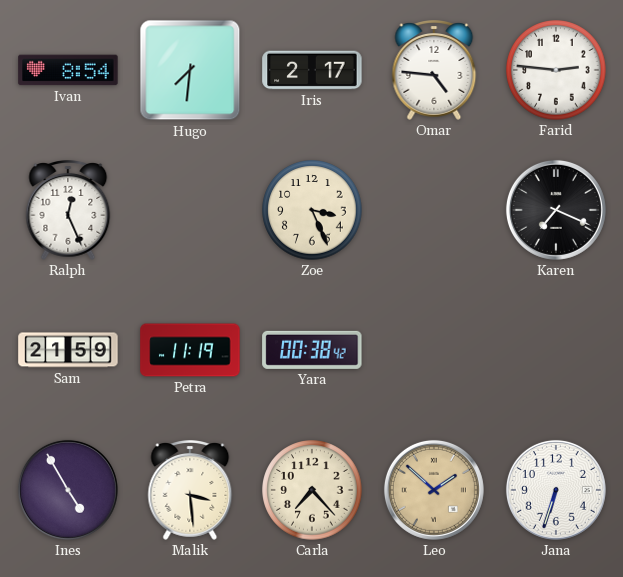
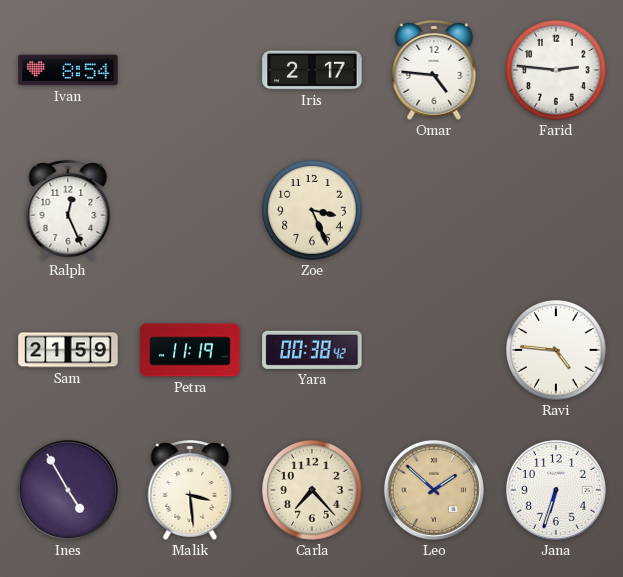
Hugo: 7:31 -> none
Karen: 7:19 -> none
Ravi: none -> 4:46
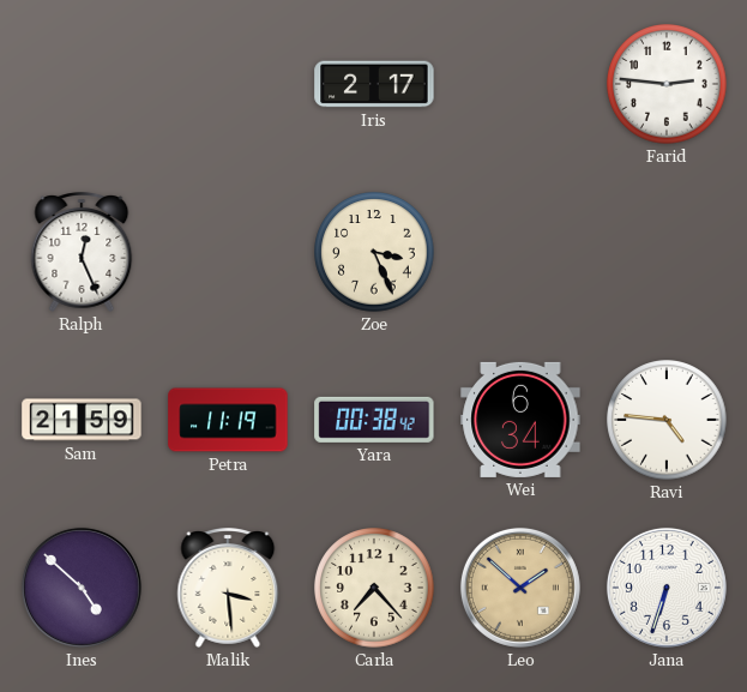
Ivan: 8:54 -> none
Omar: 4:46 -> none
Wei: none -> 6:34
Ines: 4:55 -> 4:52
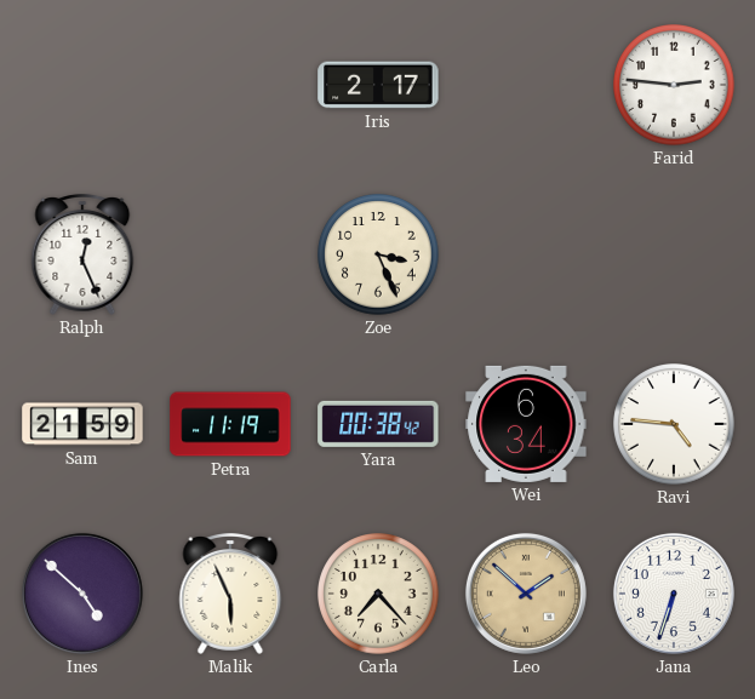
Malik: 3:29 -> 5:56
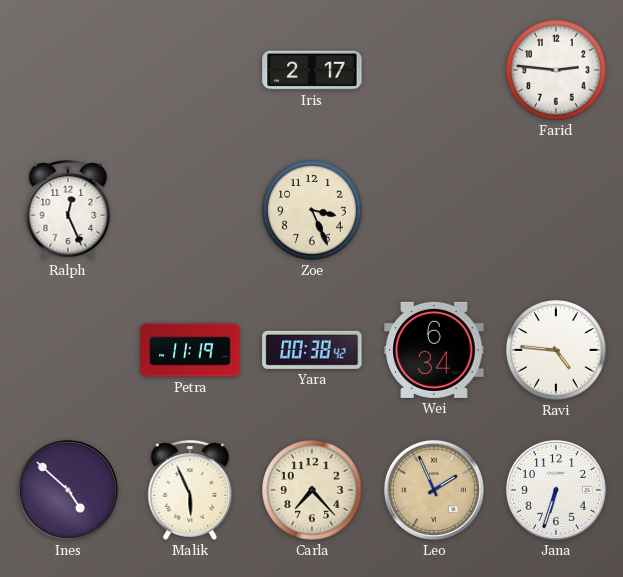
Sam: 21:59 -> none
Leo: 1:52 -> 1:56
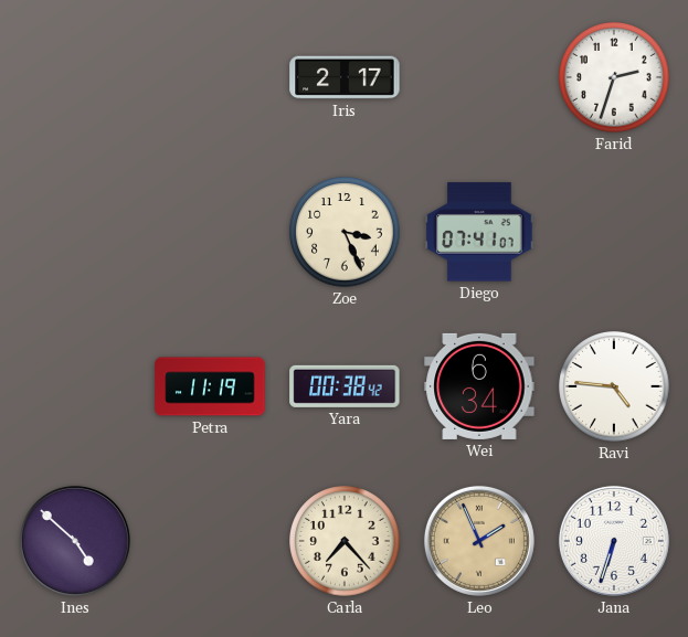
Farid: 2:46 -> 2:33
Ralph: 12:26 -> none
Diego: none -> 07:41
Malik: 5:56 -> none
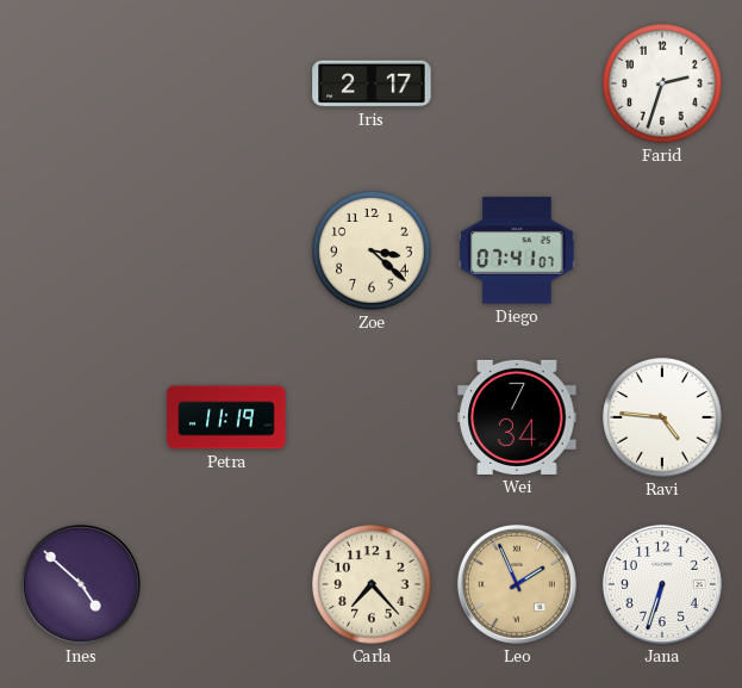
Zoe: 3:26 -> 3:22
Yara: 00:38 -> none
Wei: 6:34 -> 7:34
